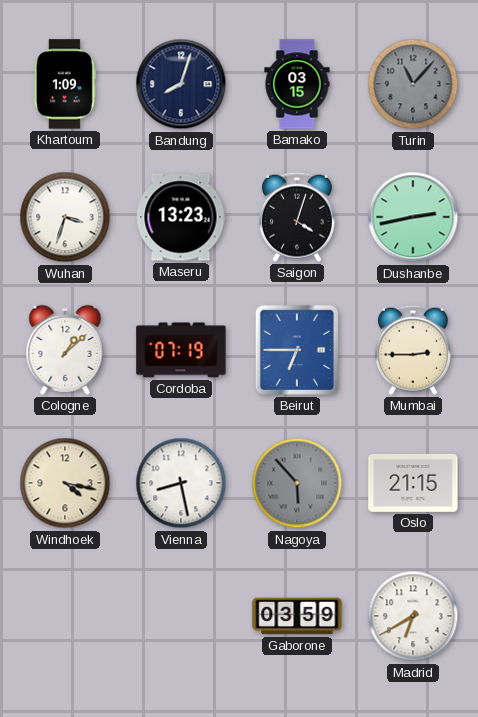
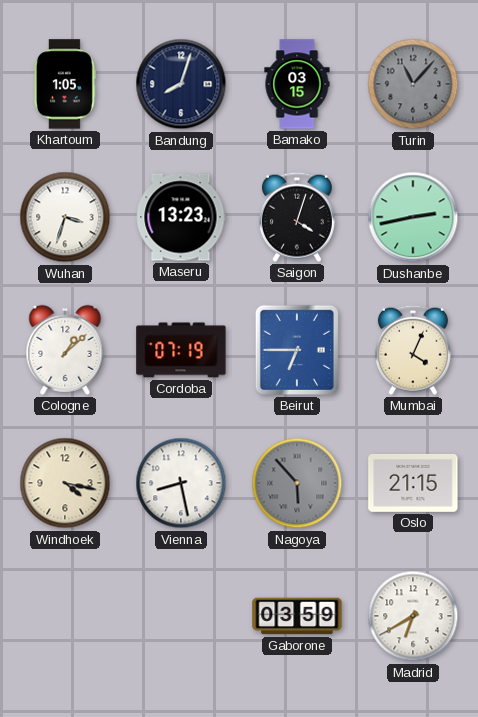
Khartoum: 1:09 -> 1:05
Mumbai: 2:45 -> 4:04
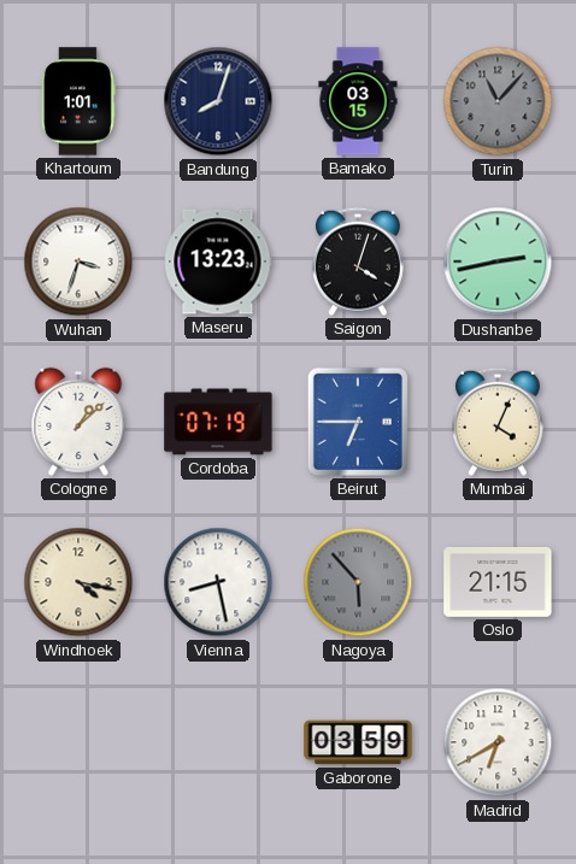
Khartoum: 1:05 -> 1:01
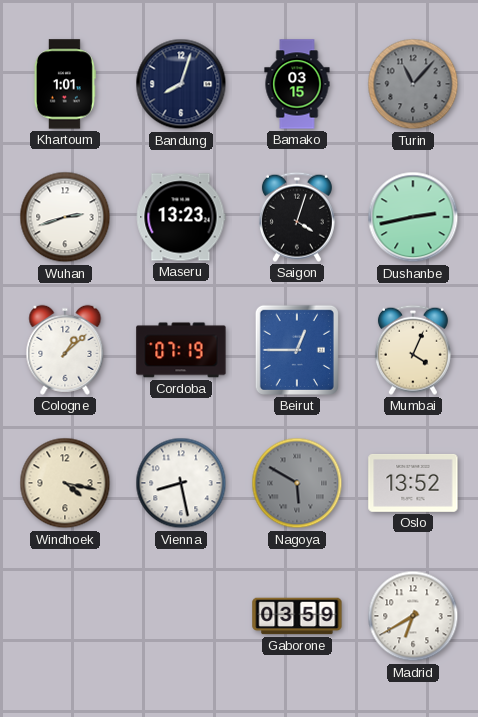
Wuhan: 3:33 -> 2:42
Beirut: 6:45 -> 12:45
Nagoya: 5:53 -> 5:50
Oslo: 21:15 -> 13:52
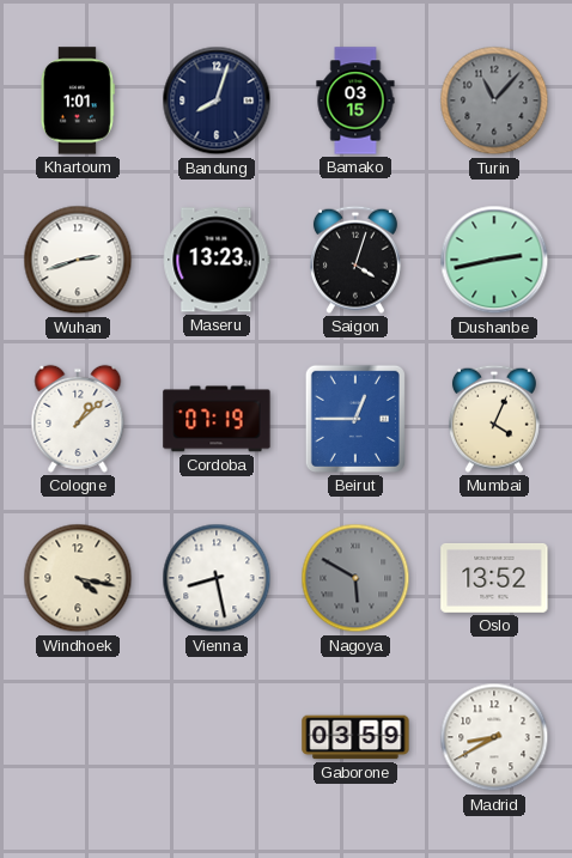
Madrid: 6:40 -> 8:40
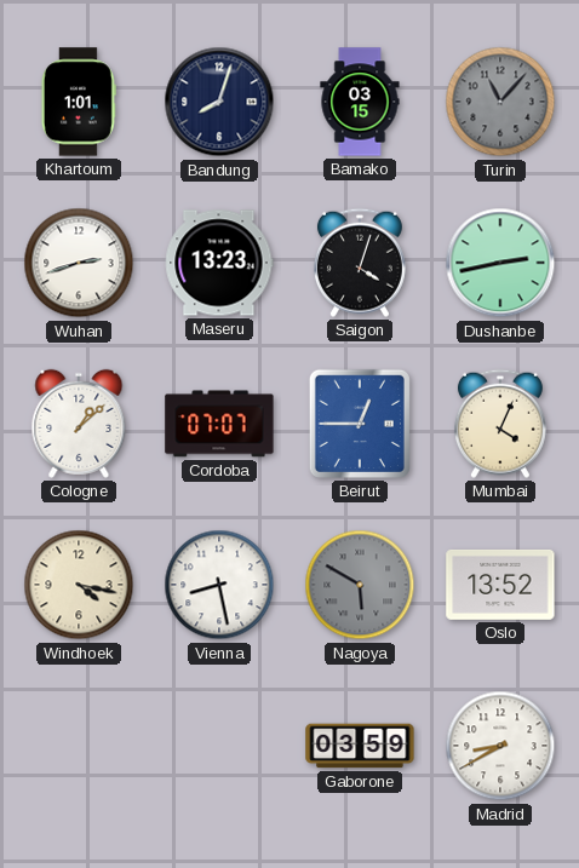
Cordoba: 07:19 -> 07:07
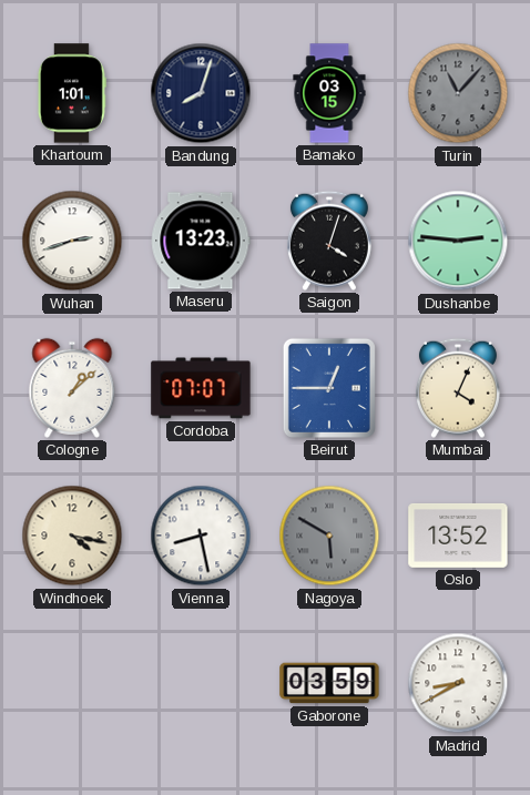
Dushanbe: 2:43 -> 2:46
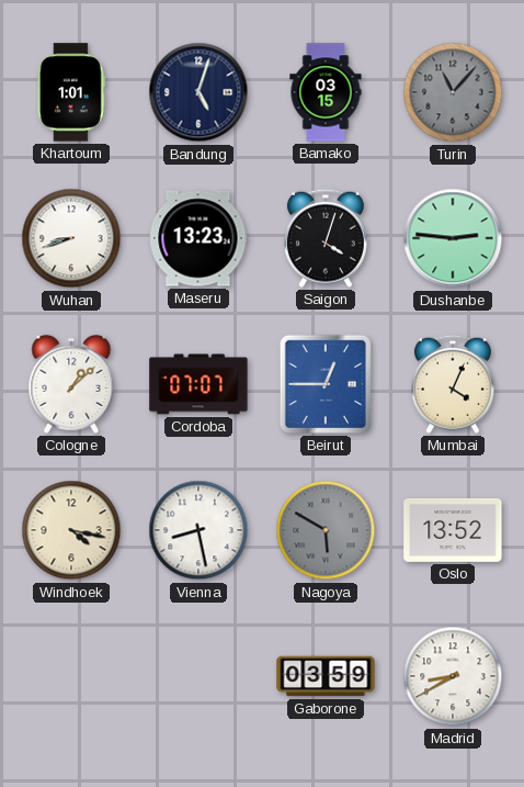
Bandung: 8:03 -> 5:03
Wuhan: 2:42 -> 8:42
